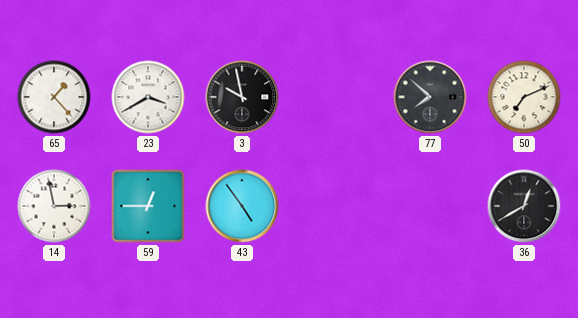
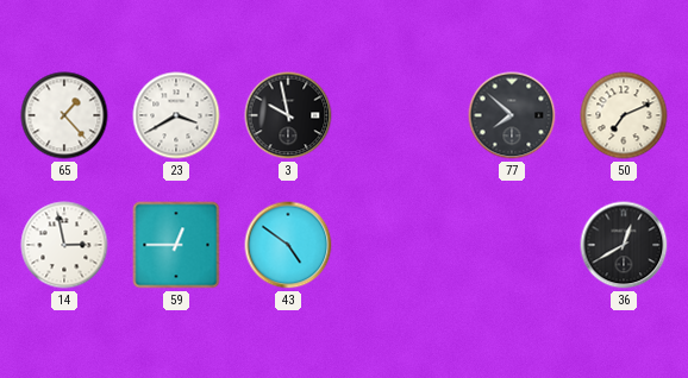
43: 4:54 -> 4:51
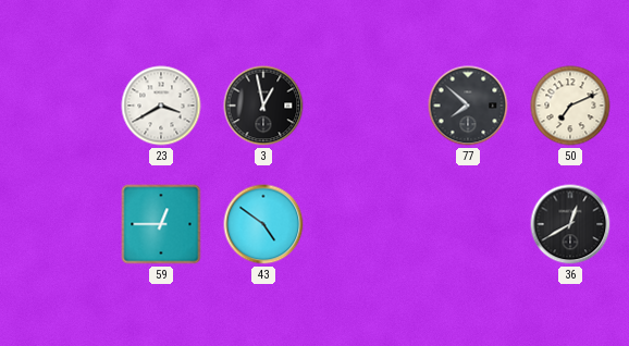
65: 1:23 -> none
3: 9:58 -> 12:58
14: 2:58 -> none
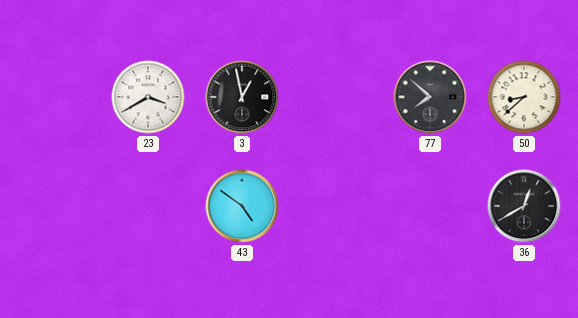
50: 7:11 -> 8:38
59: 12:45 -> none
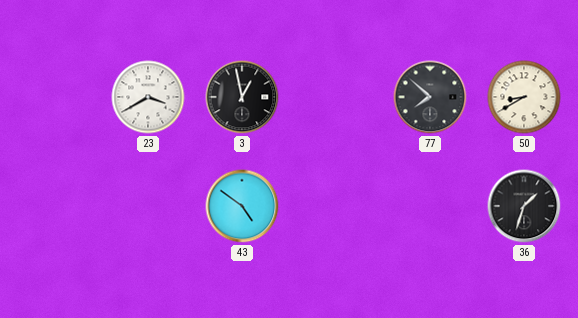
50: 8:38 -> 8:40
36: 12:40 -> 1:33
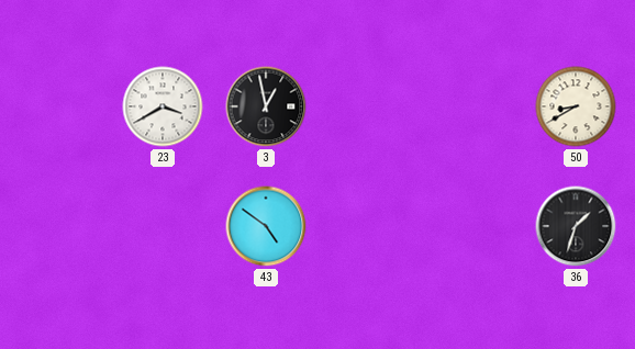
77: 7:52 -> none
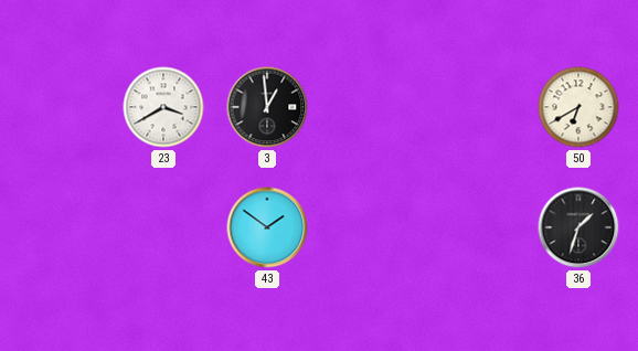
3: 12:58 -> 12:59
50: 8:40 -> 6:40
43: 4:51 -> 1:51
